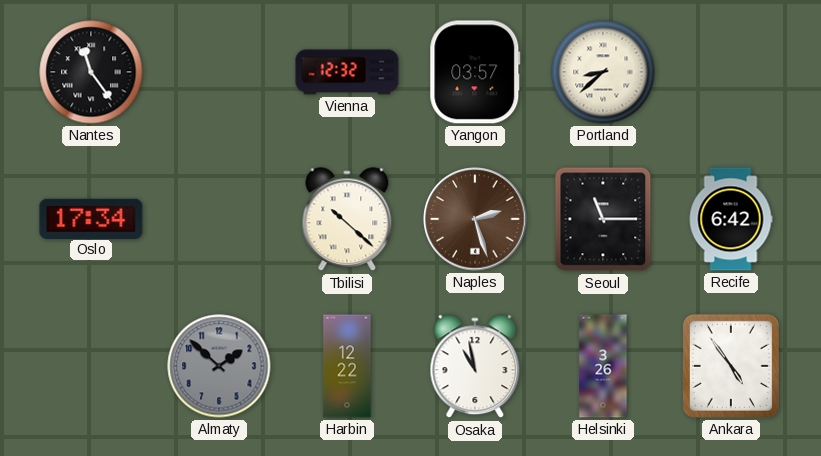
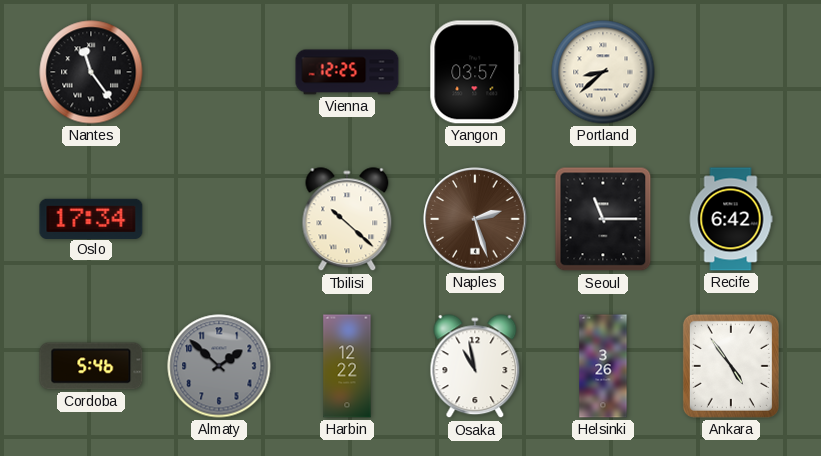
Vienna: 12:32 -> 12:25
Cordoba: none -> 5:46
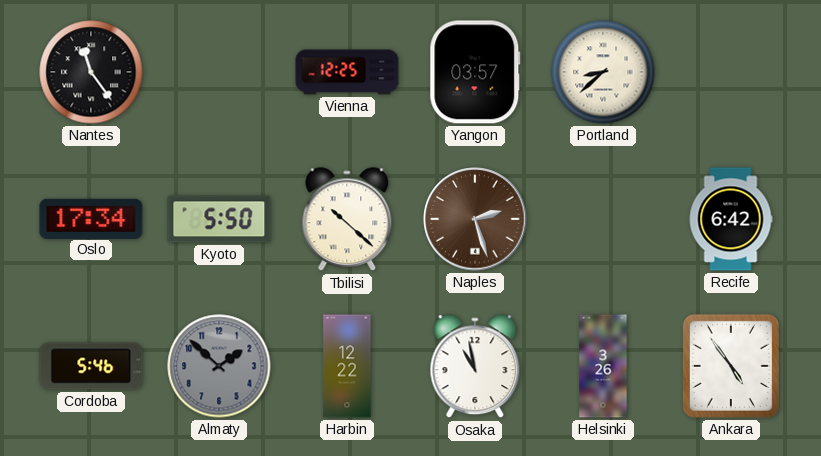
Kyoto: none -> 5:50
Seoul: 11:15 -> none
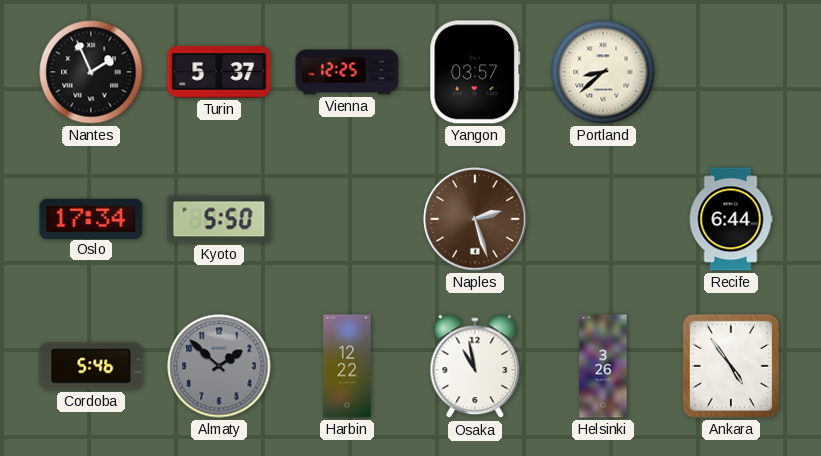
Nantes: 11:24 -> 1:56
Turin: none -> 5:37
Tbilisi: 10:22 -> none
Recife: 6:42 -> 6:44
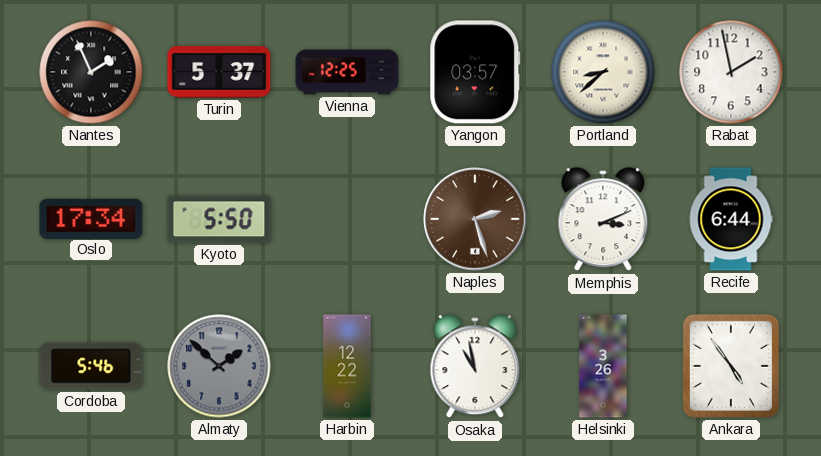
Rabat: none -> 1:58
Memphis: none -> 3:11
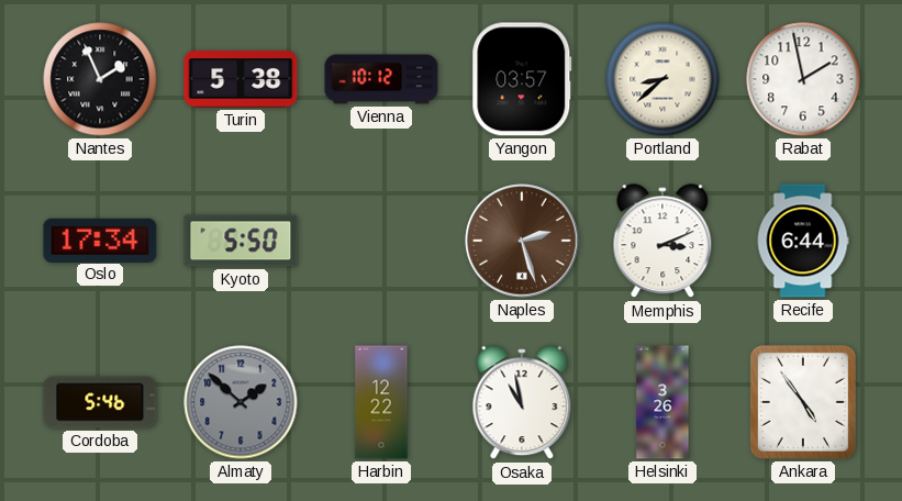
Turin: 5:37 -> 5:38
Vienna: 12:25 -> 10:12
